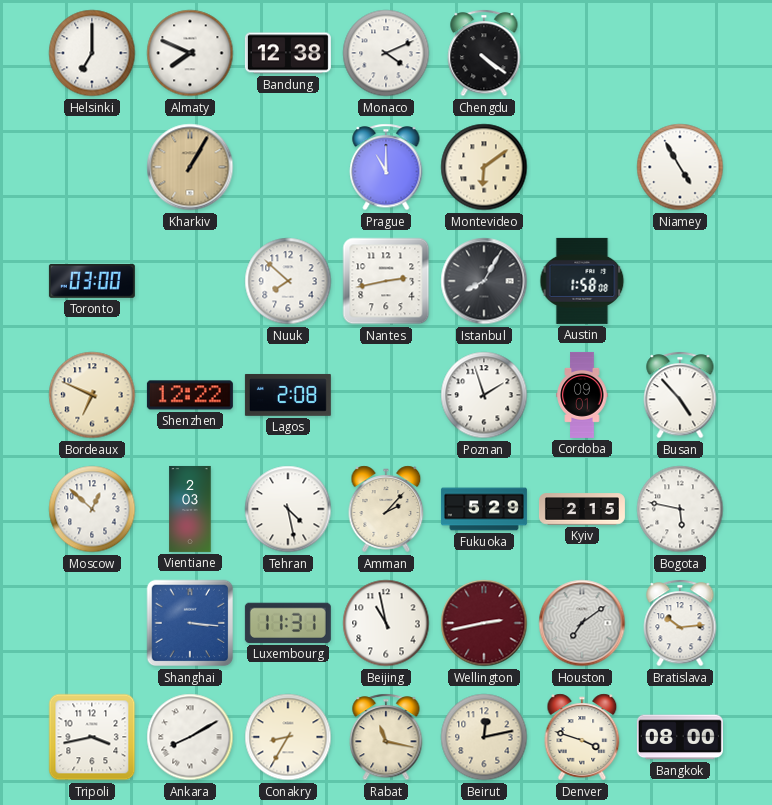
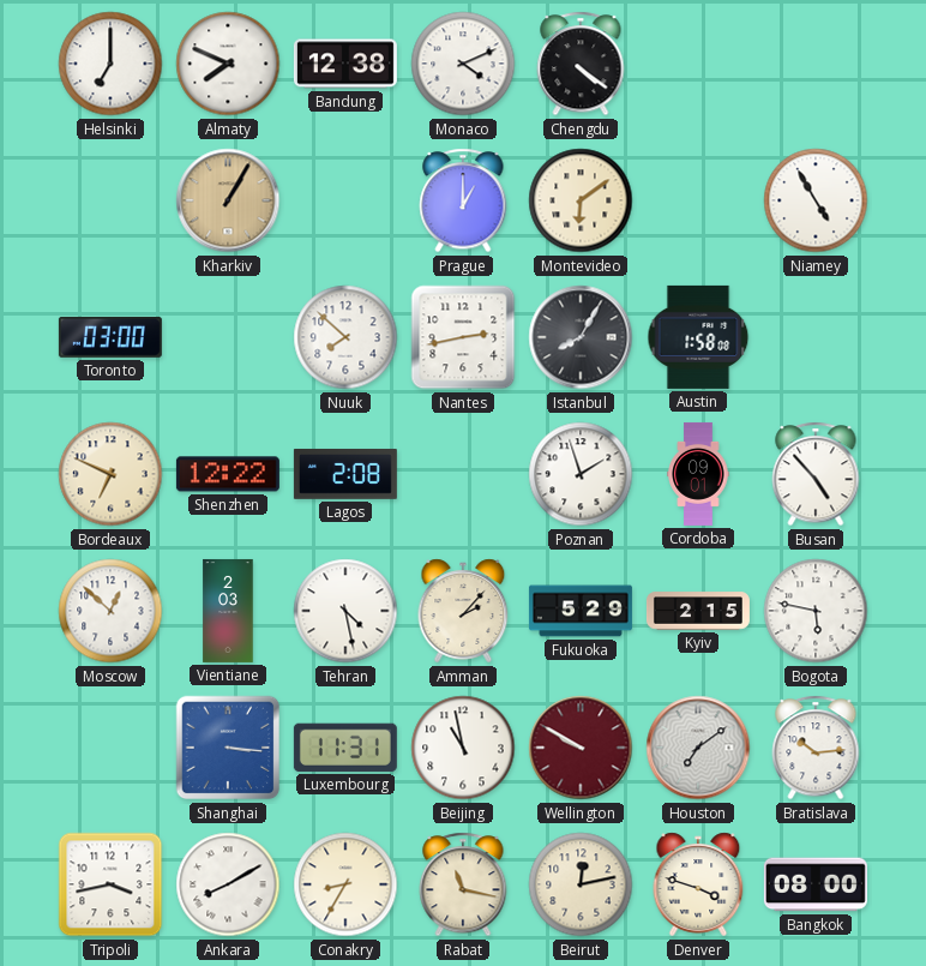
Prague: 11:00 -> 1:00
Wellington: 2:43 -> 9:50
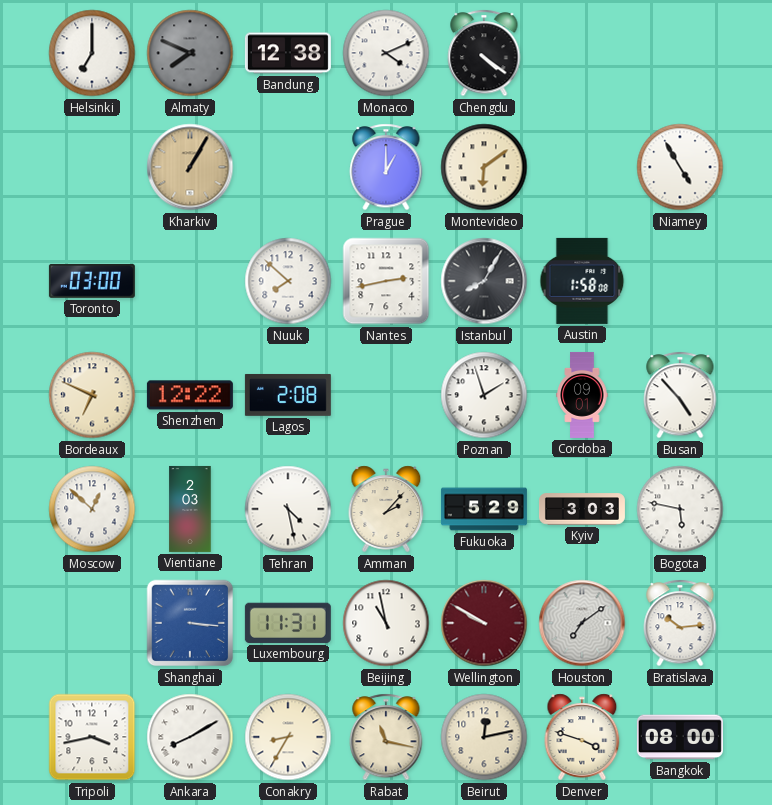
Almaty dial: white -> grey
Kyiv: 2:15 -> 3:03
